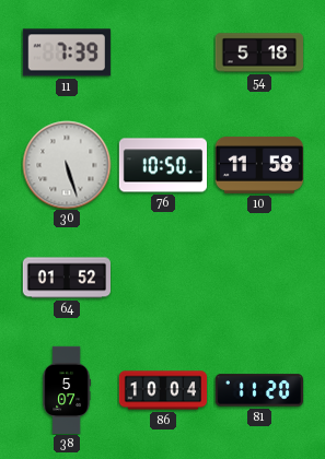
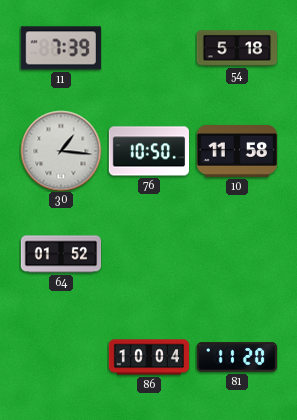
30: 5:27 -> 1:16
38: 5:07 -> none
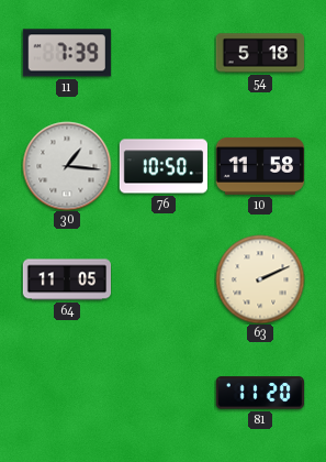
64: 01:52 -> 11:05
63: none -> 2:11
86: 10:04 -> none
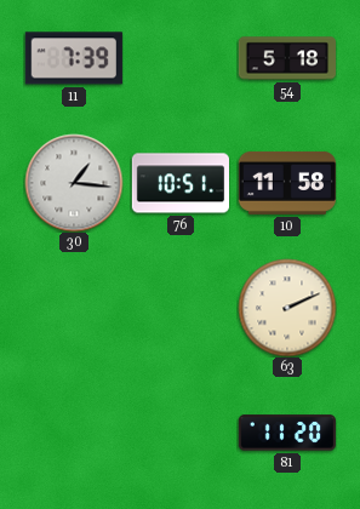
76: 10:50 -> 10:51
64: 11:05 -> none
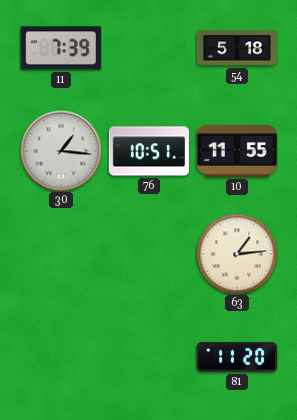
10: 11:58 -> 11:55
63: 2:11 -> 1:14
